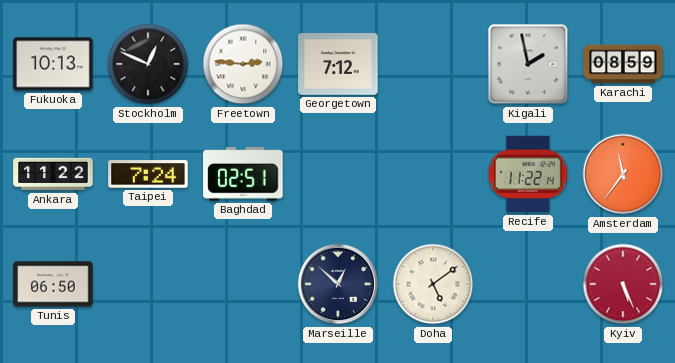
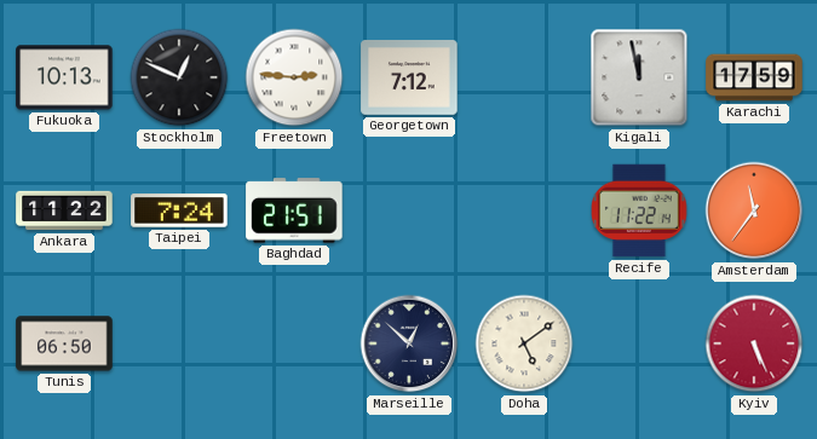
Kigali: 1:58 -> 11:58
Karachi: 08:59 -> 17:59
Baghdad: 02:51 -> 21:51
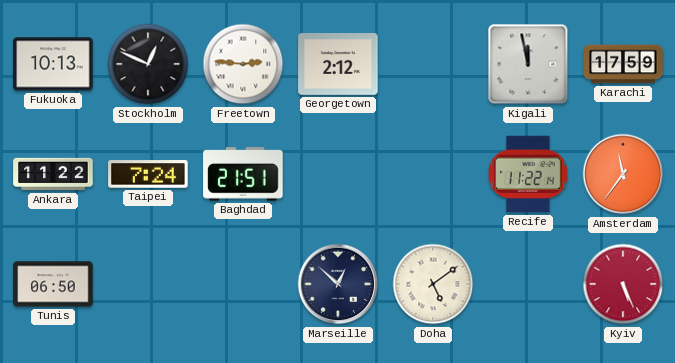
Georgetown: 7:12 -> 2:12
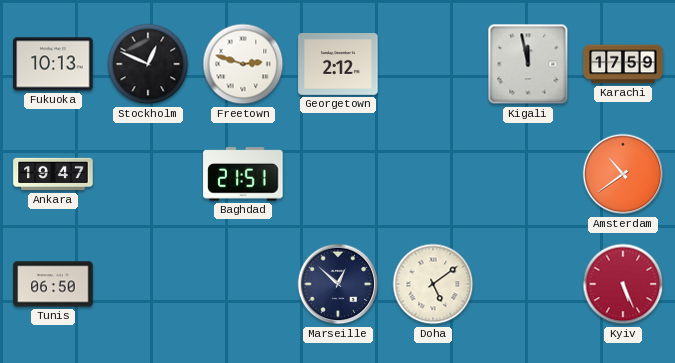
Freetown: 2:46 -> 2:48
Ankara: 11:22 -> 19:47
Taipei: 7:24 -> none
Recife: 11:22 -> none
Amsterdam: 11:36 -> 10:39
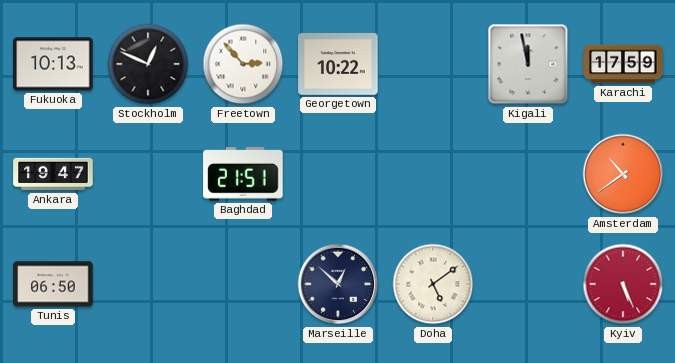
Freetown: 2:48 -> 2:53
Georgetown: 2:12 -> 10:22
